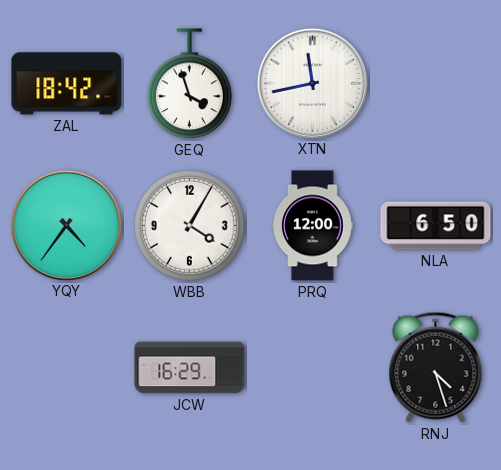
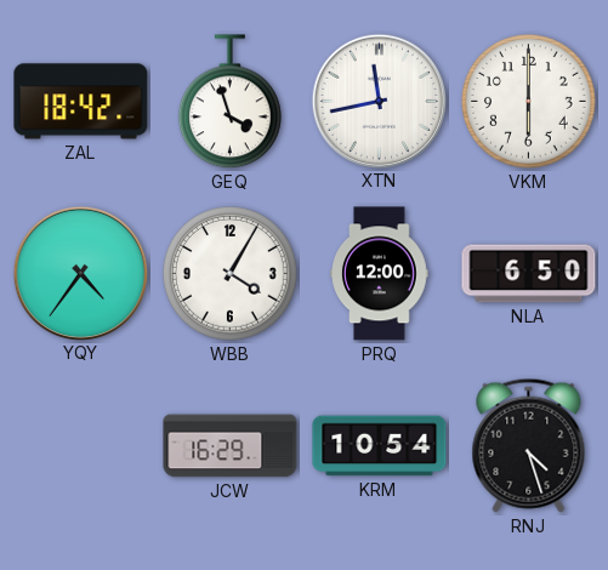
VKM: none -> 6:00
KRM: none -> 10:54
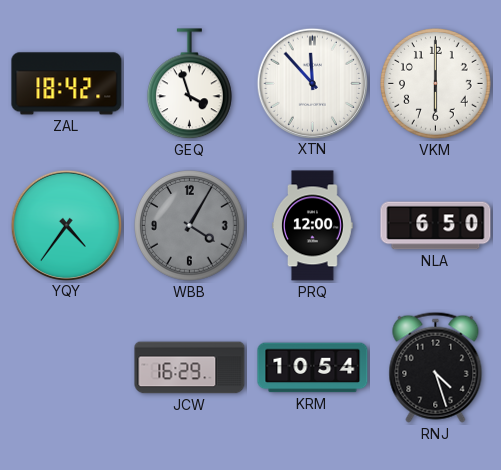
XTN: 11:43 -> 11:53
WBB dial: white -> grey
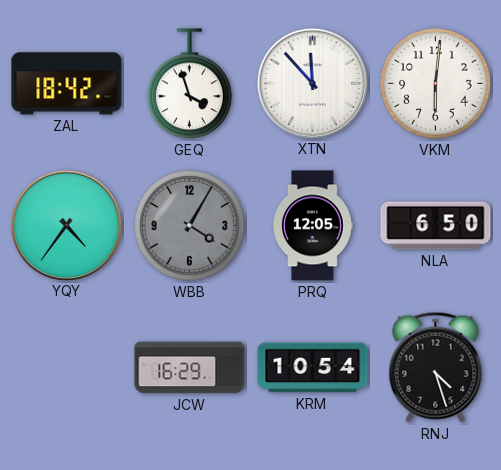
VKM: 6:00 -> 6:01
PRQ: 12:00 -> 12:05
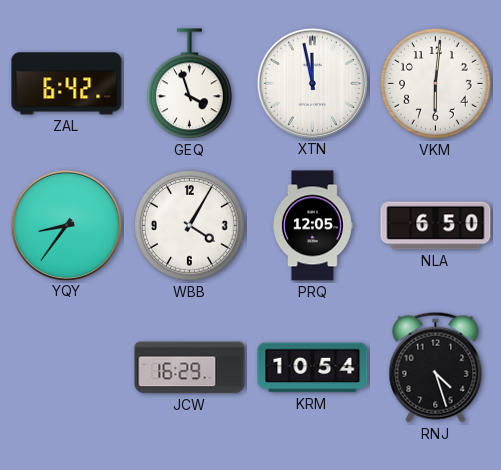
ZAL: 18:42 -> 6:42
XTN: 11:53 -> 11:58
YQY: 4:36 -> 8:36
WBB dial: grey -> white
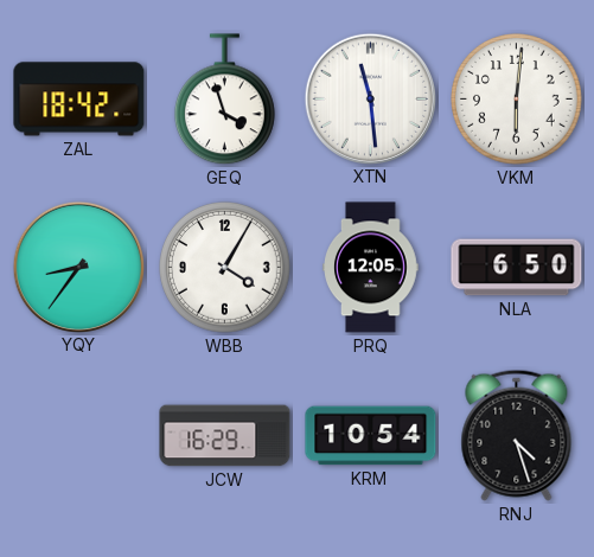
ZAL: 6:42 -> 18:42
XTN: 11:58 -> 11:29
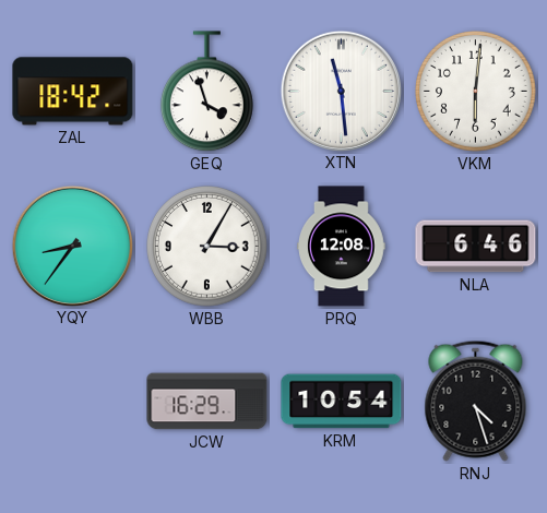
WBB: 4:05 -> 3:05
PRQ: 12:05 -> 12:08
NLA: 6:50 -> 6:46
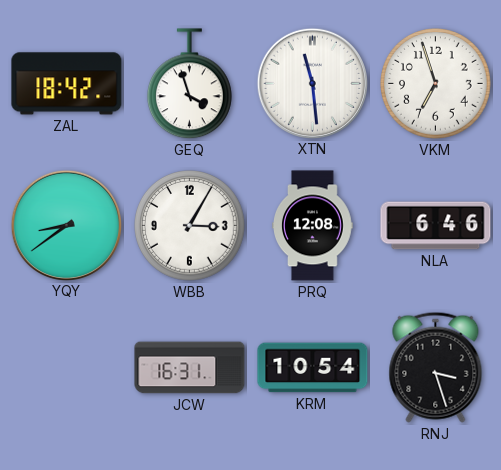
VKM: 6:01 -> 6:57
YQY: 8:36 -> 8:39
JCW: 16:29 -> 16:31
RNJ: 4:27 -> 3:27
